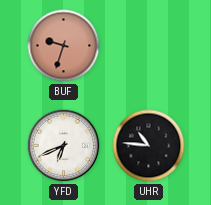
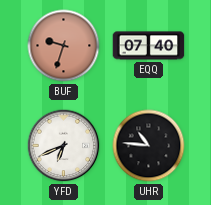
EQQ: none -> 07:40
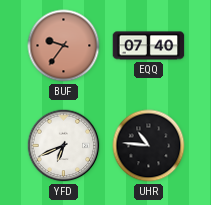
BUF: 9:33 -> 9:36
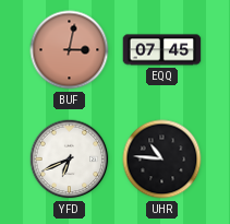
BUF: 9:36 -> 3:02
EQQ: 07:40 -> 07:45
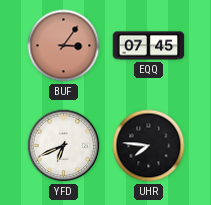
BUF: 3:02 -> 3:06
UHR: 10:46 -> 7:46
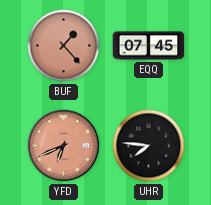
BUF: 3:06 -> 1:23
YFD dial: white -> salmon
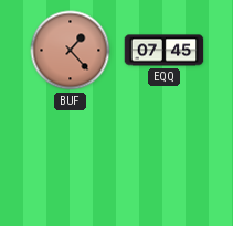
YFD: 6:41 -> none
UHR: 7:46 -> none
